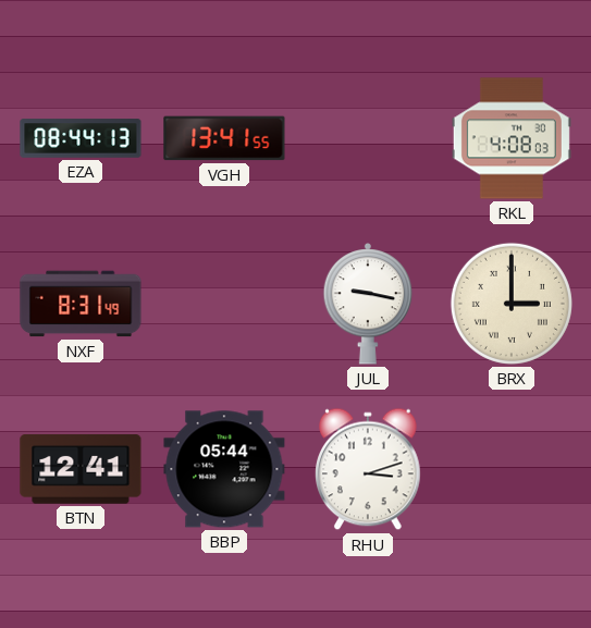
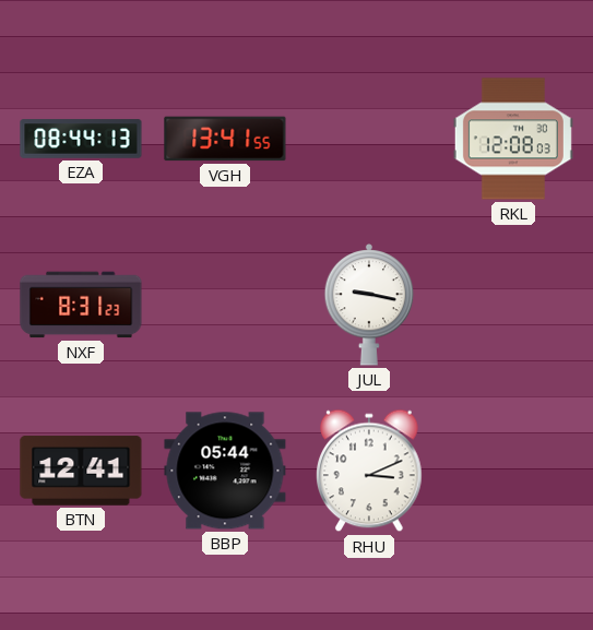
RKL: 4:08 -> 12:08
NXF: 8:31:49 -> 8:31:23
BRX: 3:00 -> none
RHU: 3:12 -> 3:11
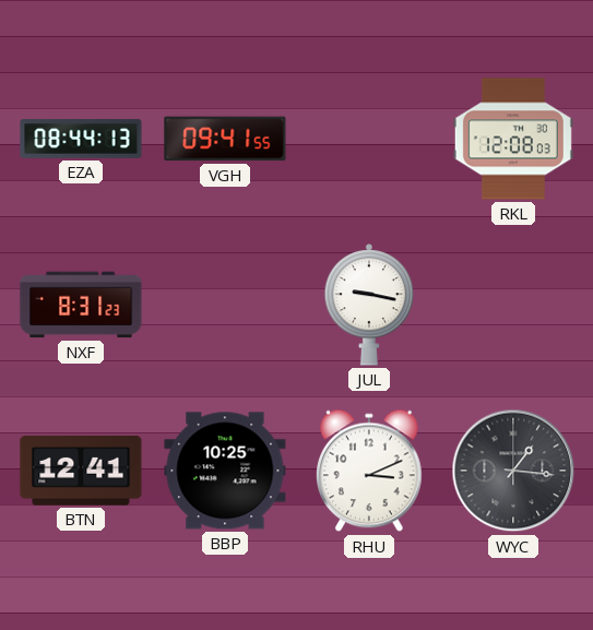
VGH: 13:41 -> 09:41
BBP: 05:44 -> 10:25
WYC: none -> 1:16
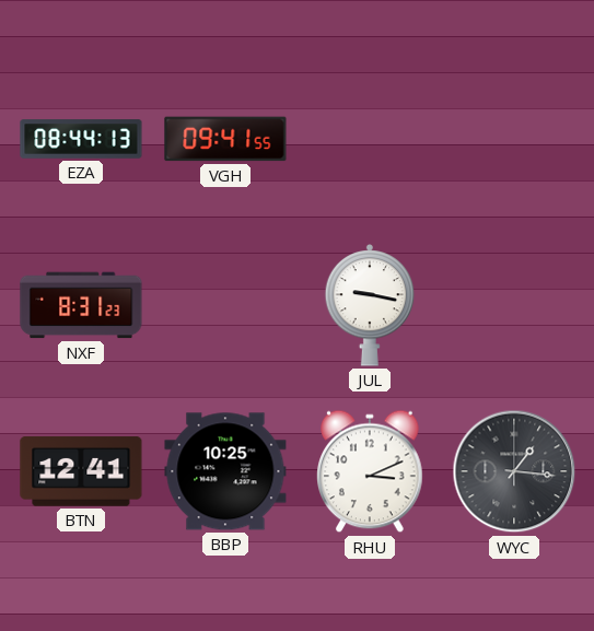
RKL: 12:08 -> none
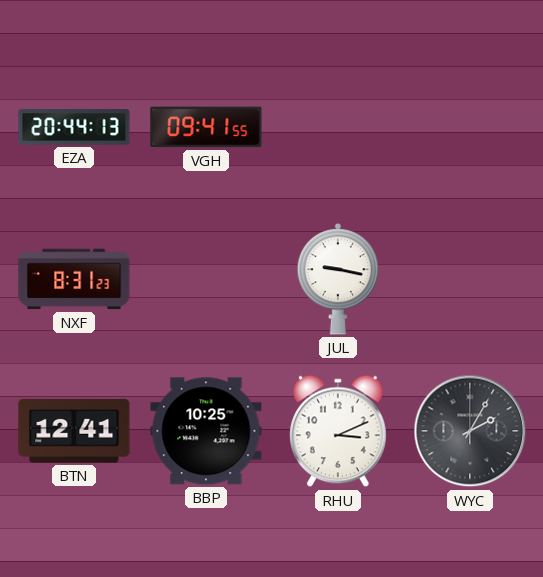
EZA: 08:44 -> 20:44
WYC: 1:16 -> 2:05
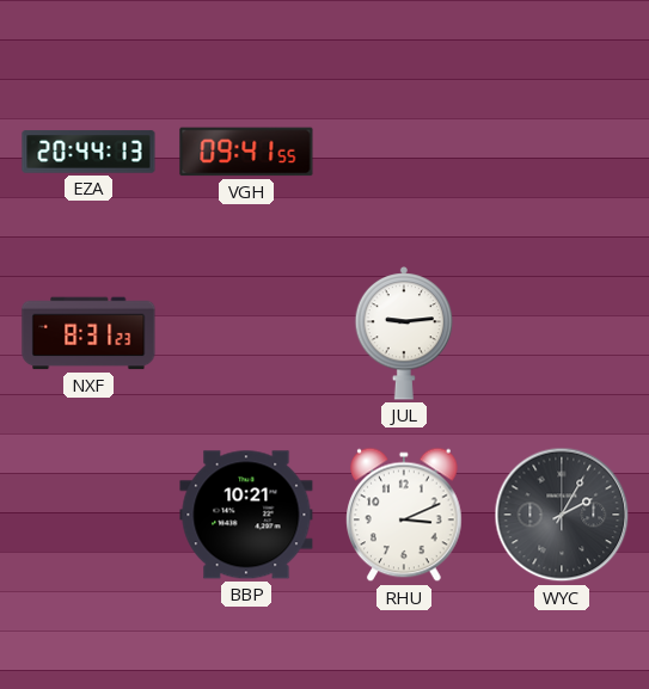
JUL: 9:17 -> 9:14
BTN: 12:41 -> none
BBP: 10:25 -> 10:21
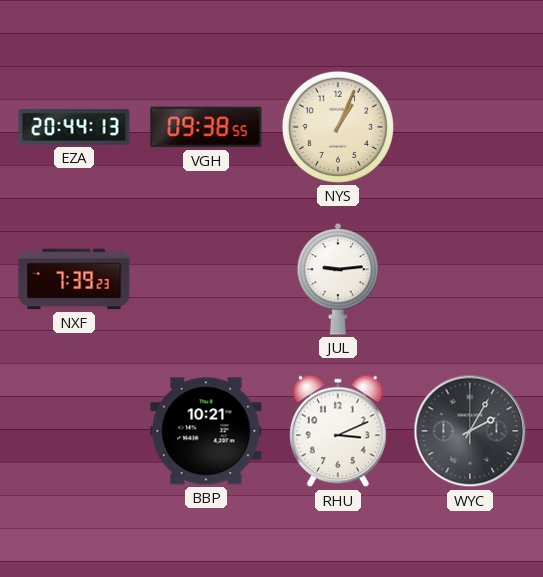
VGH: 09:41 -> 09:38
NYS: none -> 1:04
NXF: 8:31 -> 7:39
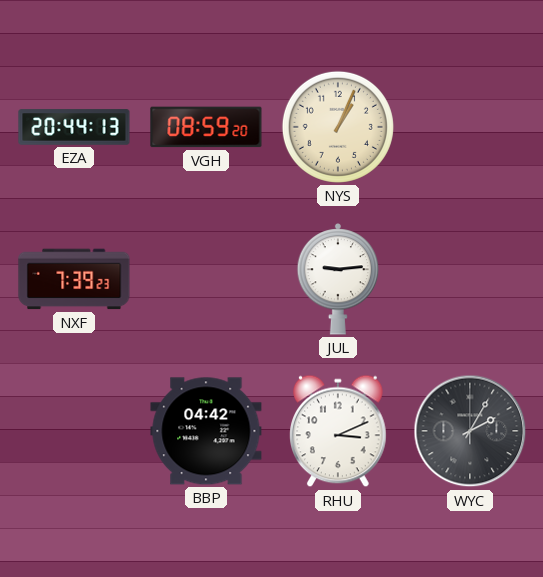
VGH: 09:38 -> 08:59
BBP: 10:21 -> 04:42
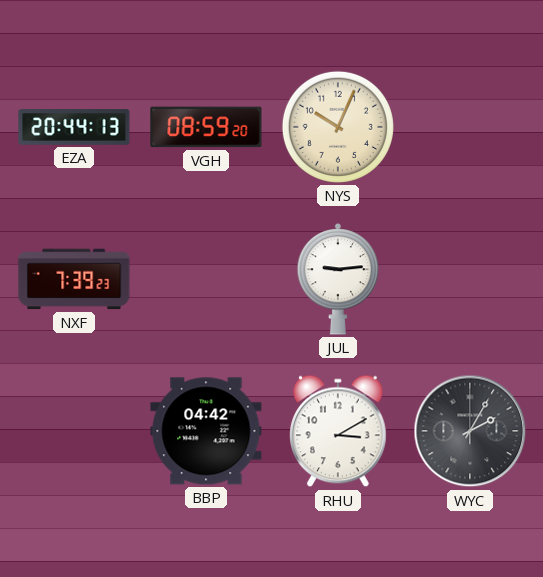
NYS: 1:04 -> 10:04
RHU: 3:11 -> 3:10
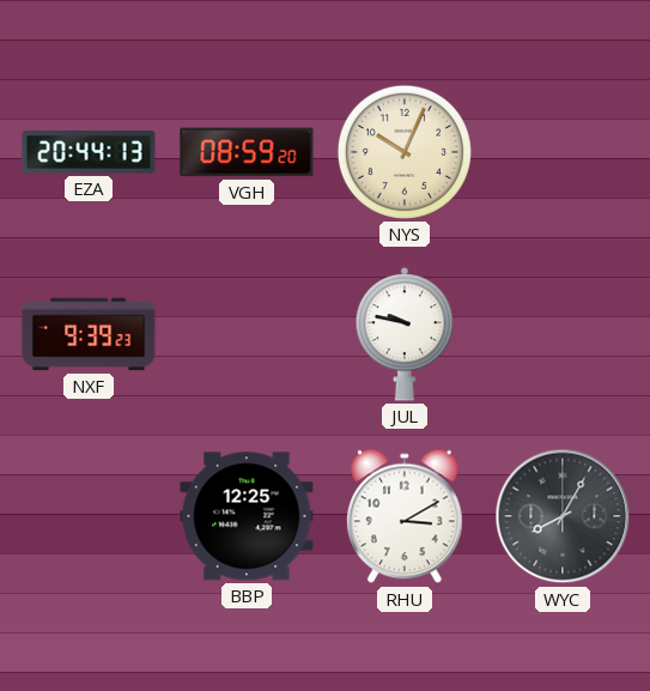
NXF: 7:39 -> 9:39
JUL: 9:14 -> 9:47
BBP: 04:42 -> 12:25
WYC: 2:05 -> 8:05
